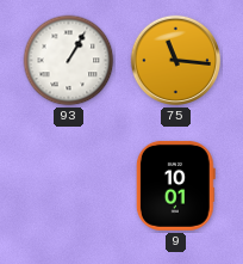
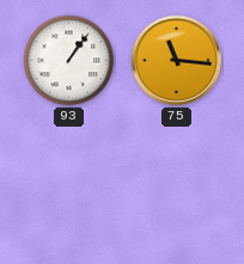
93: 1:05 -> 1:06
9: 10:01 -> none
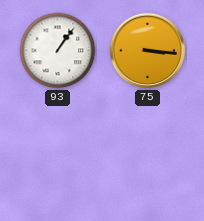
75: 11:16 -> 3:16
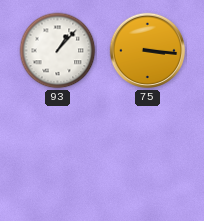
93: 1:06 -> 1:07
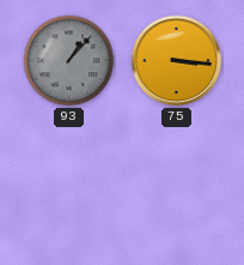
93 dial: white -> grey
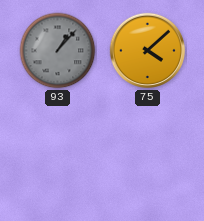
75: 3:16 -> 4:08
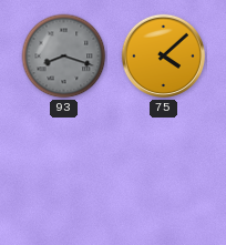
93: 1:07 -> 8:18
